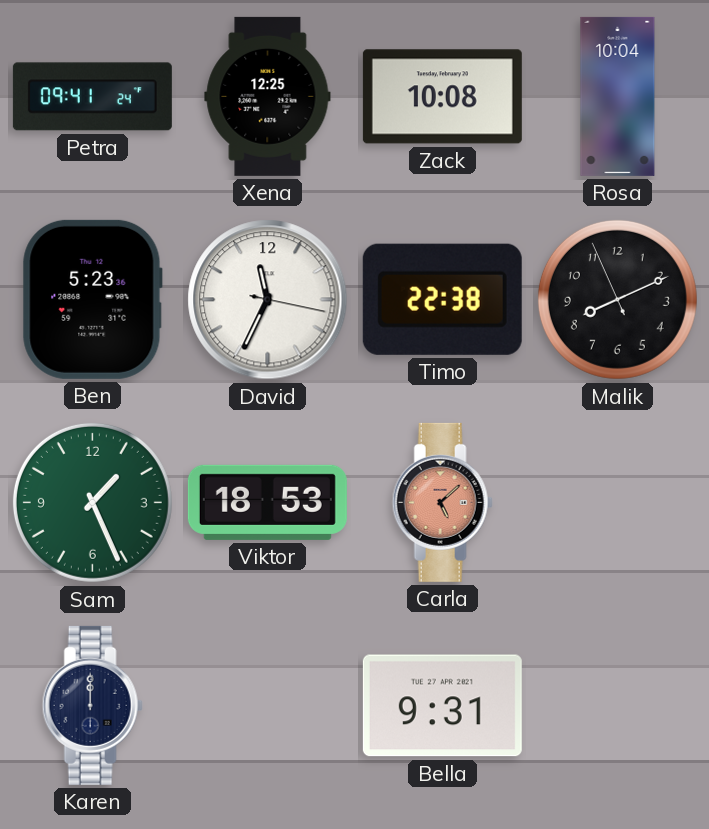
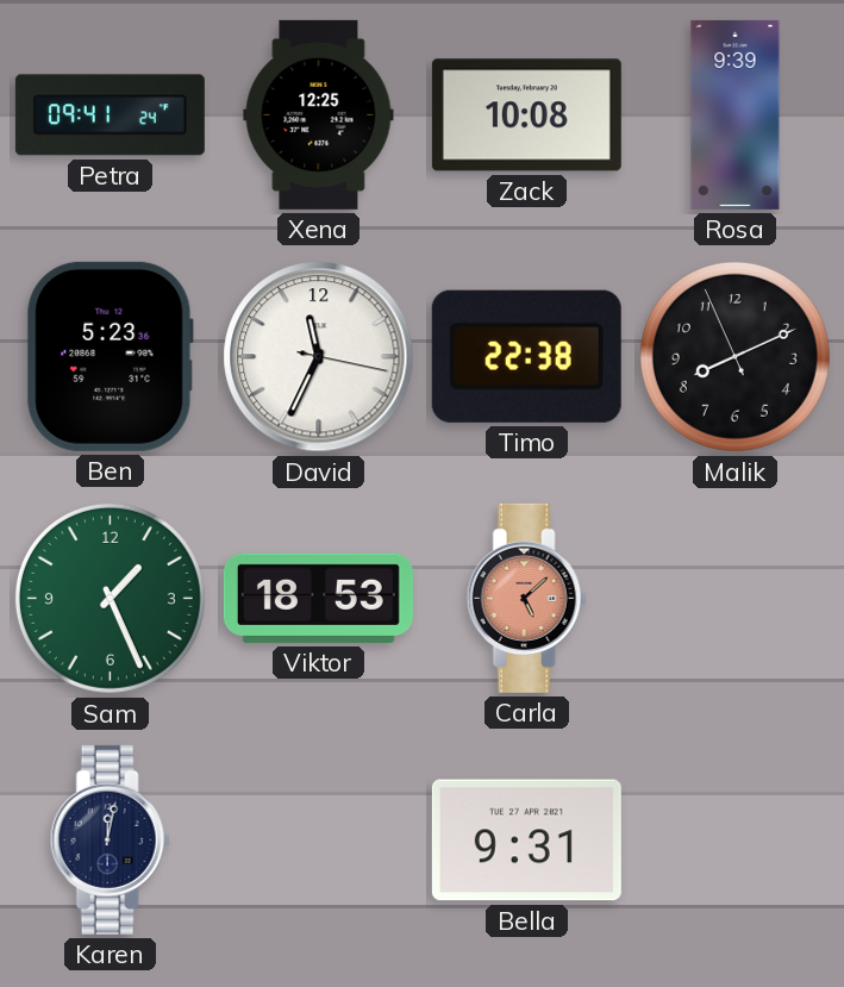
Rosa: 10:04 -> 9:39
Karen: 12:00 -> 12:02
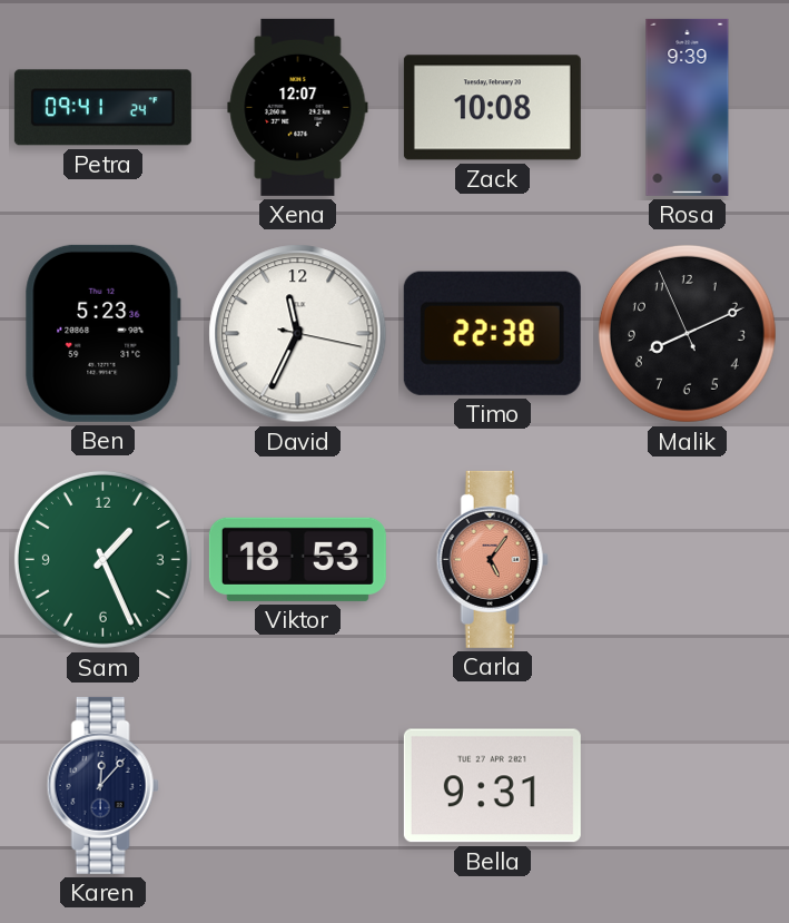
Xena: 12:25 -> 12:07
Carla: 5:08 -> 5:06
Karen: 12:02 -> 12:07
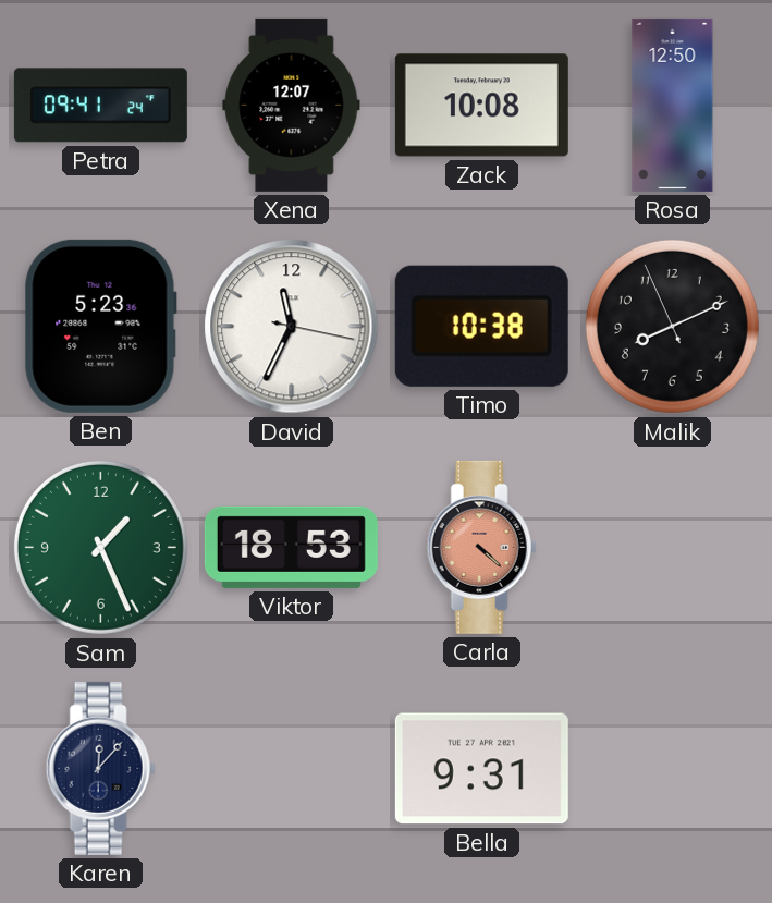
Rosa: 9:39 -> 12:50
Timo: 22:38 -> 10:38
Carla: 5:06 -> 4:22
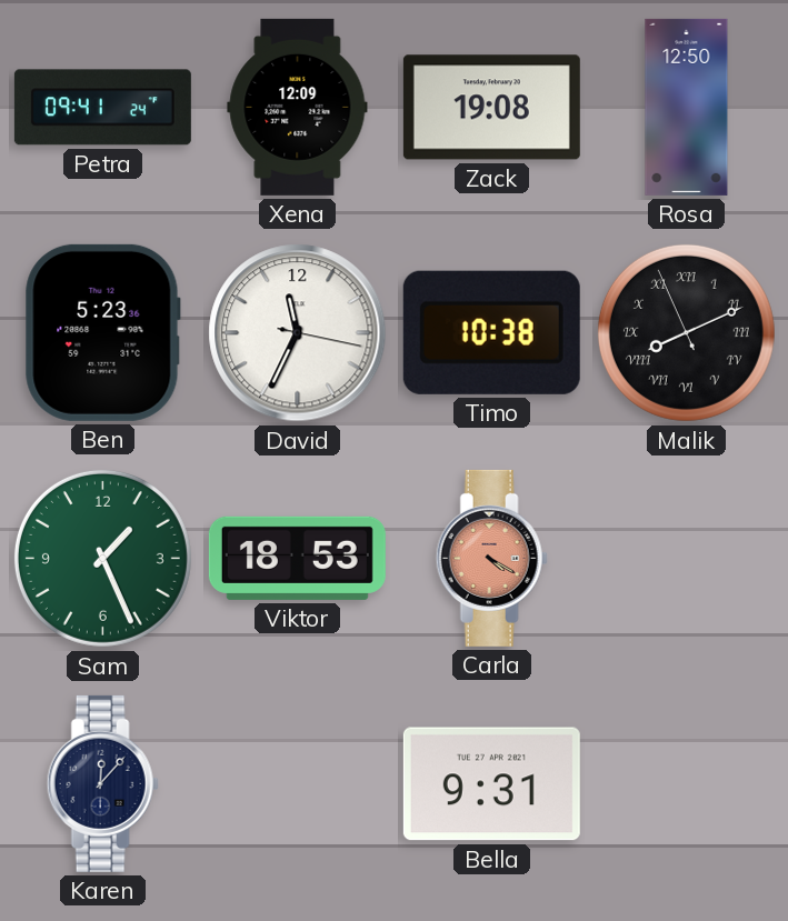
Xena: 12:07 -> 12:09
Zack: 10:08 -> 19:08
Malik numerals: Arabic -> Roman
Carla: 4:22 -> 4:20
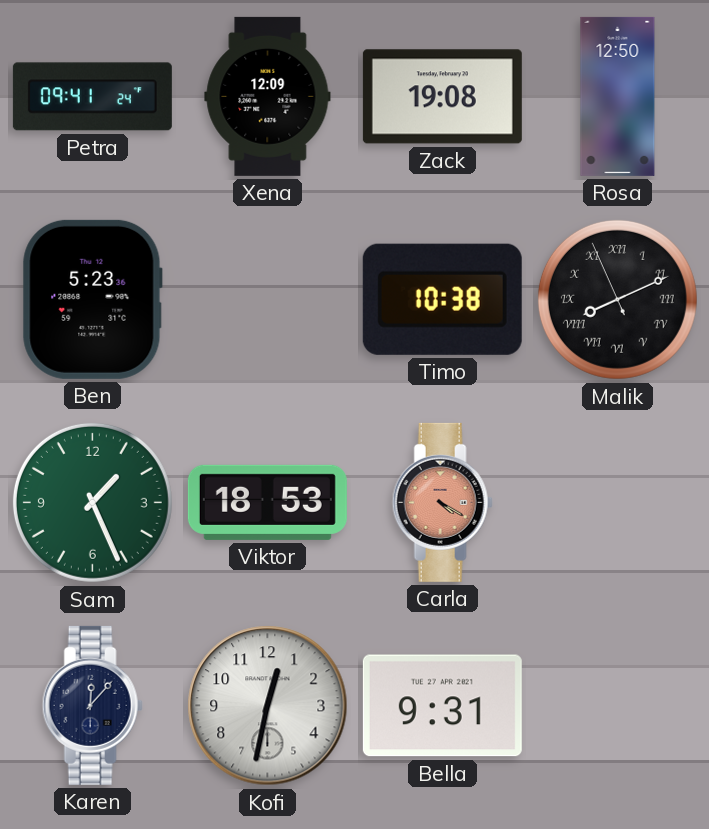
David: 11:34 -> none
Kofi: none -> 12:32
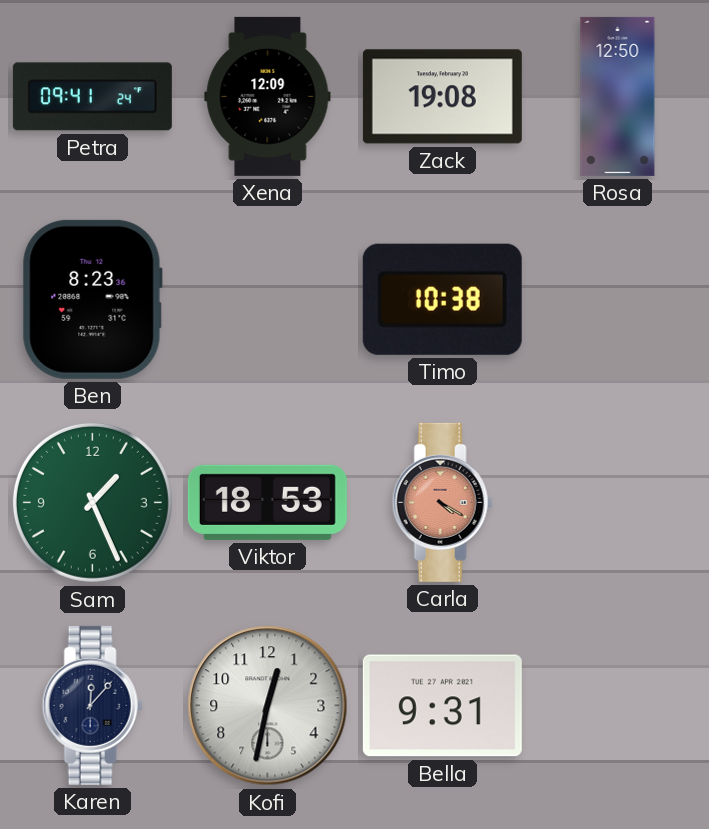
Ben: 5:23 -> 8:23
Malik: 8:10 -> none
